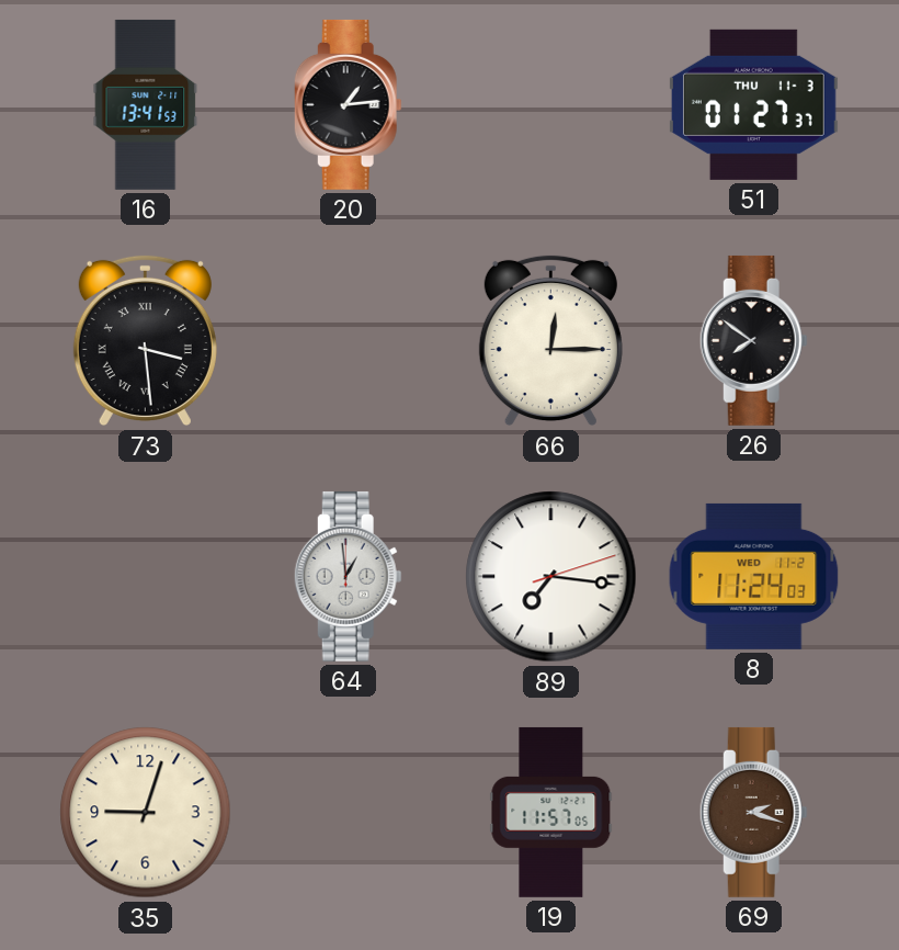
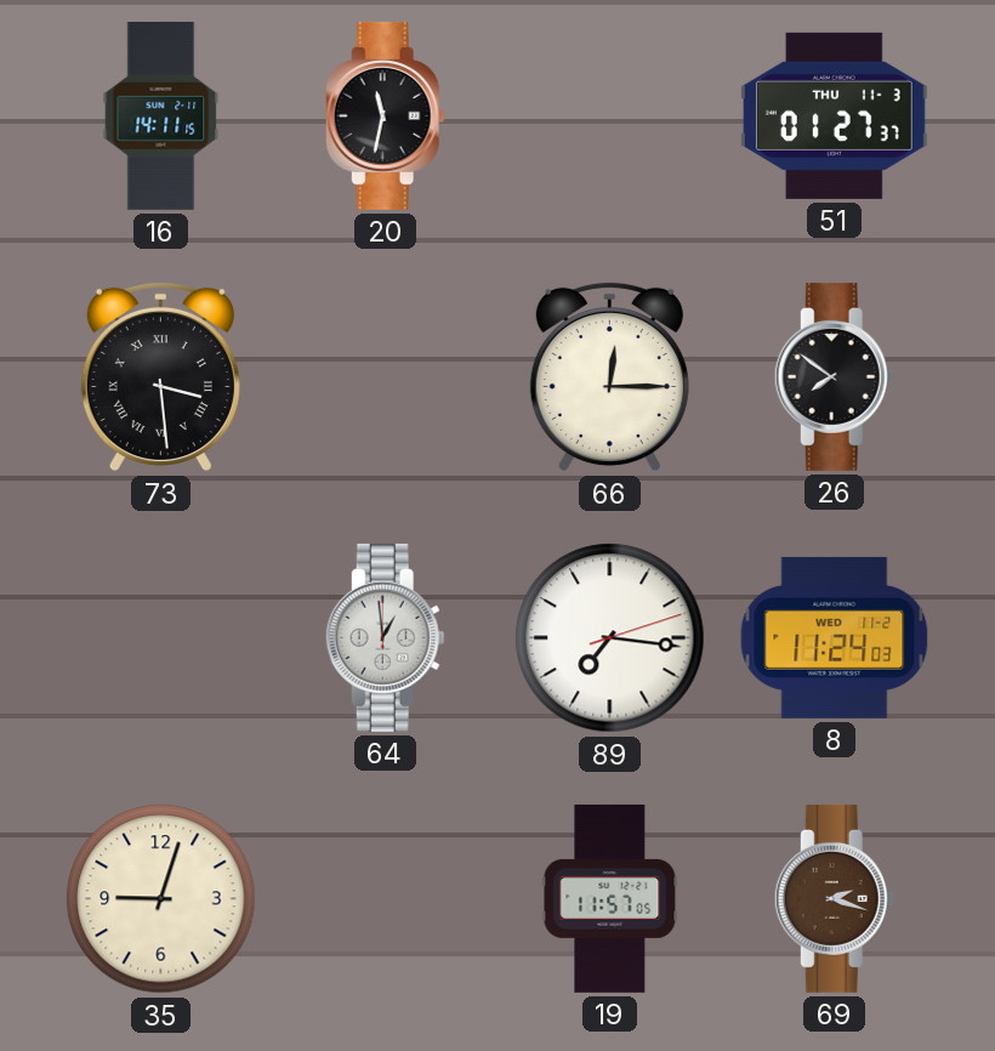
16: 13:41 -> 14:11
20: 1:14 -> 11:32
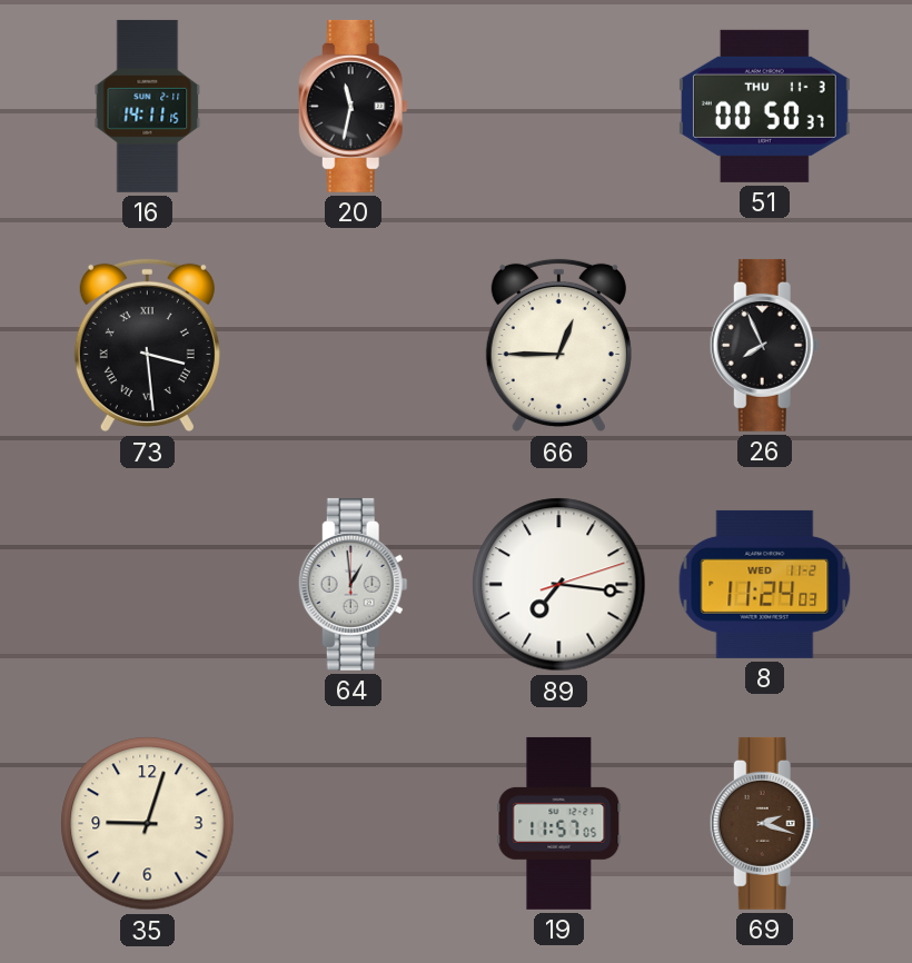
51: 01:27 -> 00:50
66: 12:15 -> 12:45
26: 7:51 -> 7:56
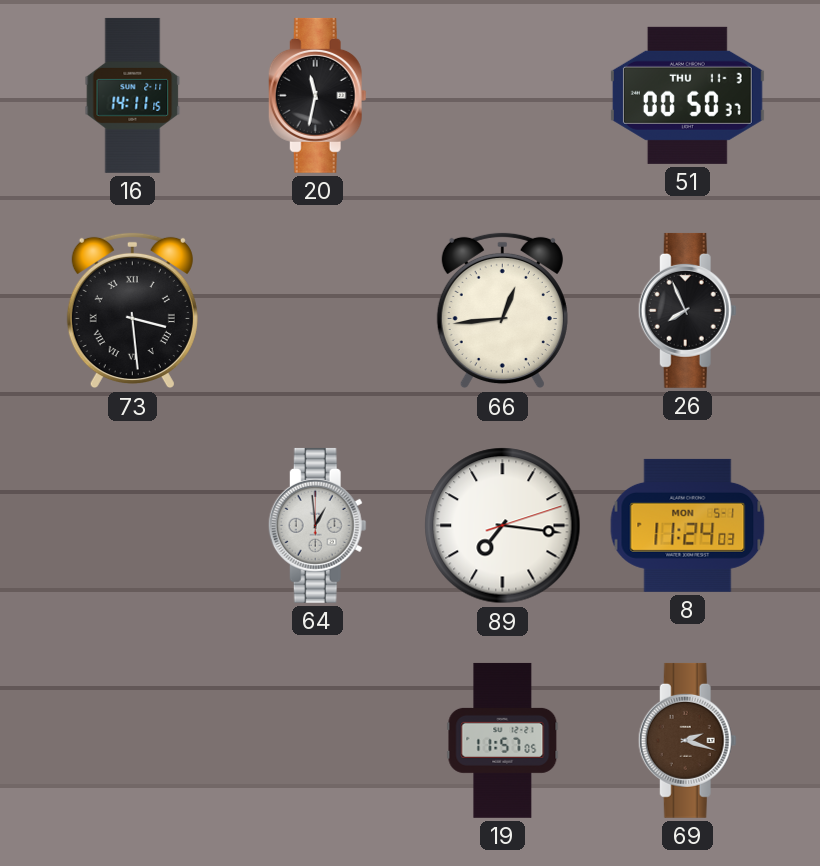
66: 12:45 -> 12:44
8 date: WED 11-2 -> MON 5-1
35: 9:03 -> none
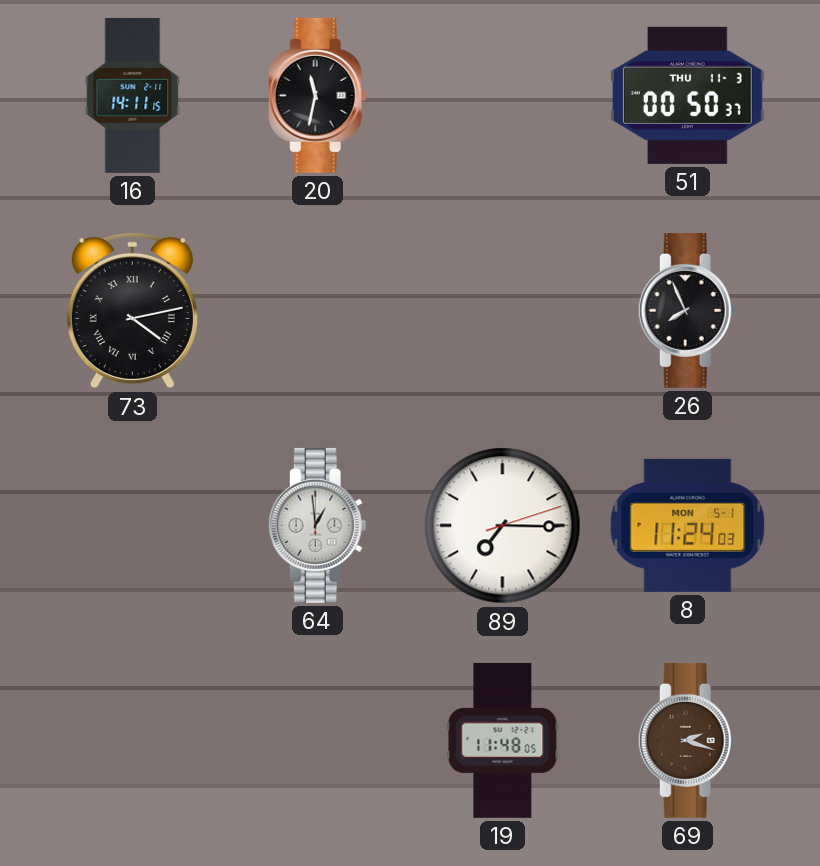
73: 3:29 -> 4:13
66: 12:44 -> none
89: 7:16 -> 7:15
19: 11:57 -> 11:48
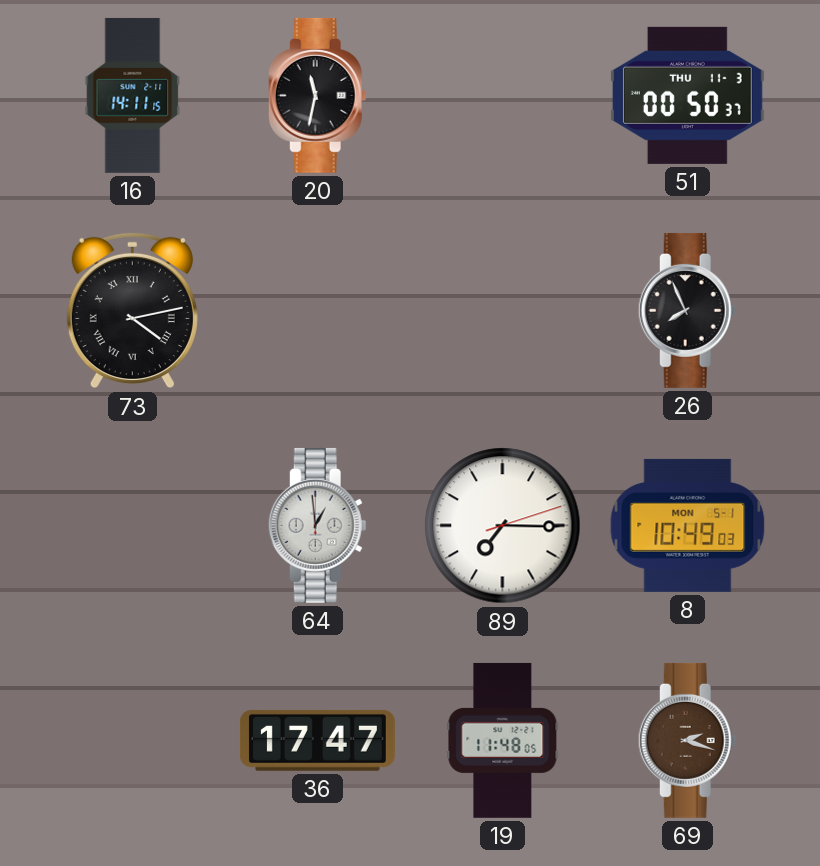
8: 11:24 -> 10:49
36: none -> 17:47
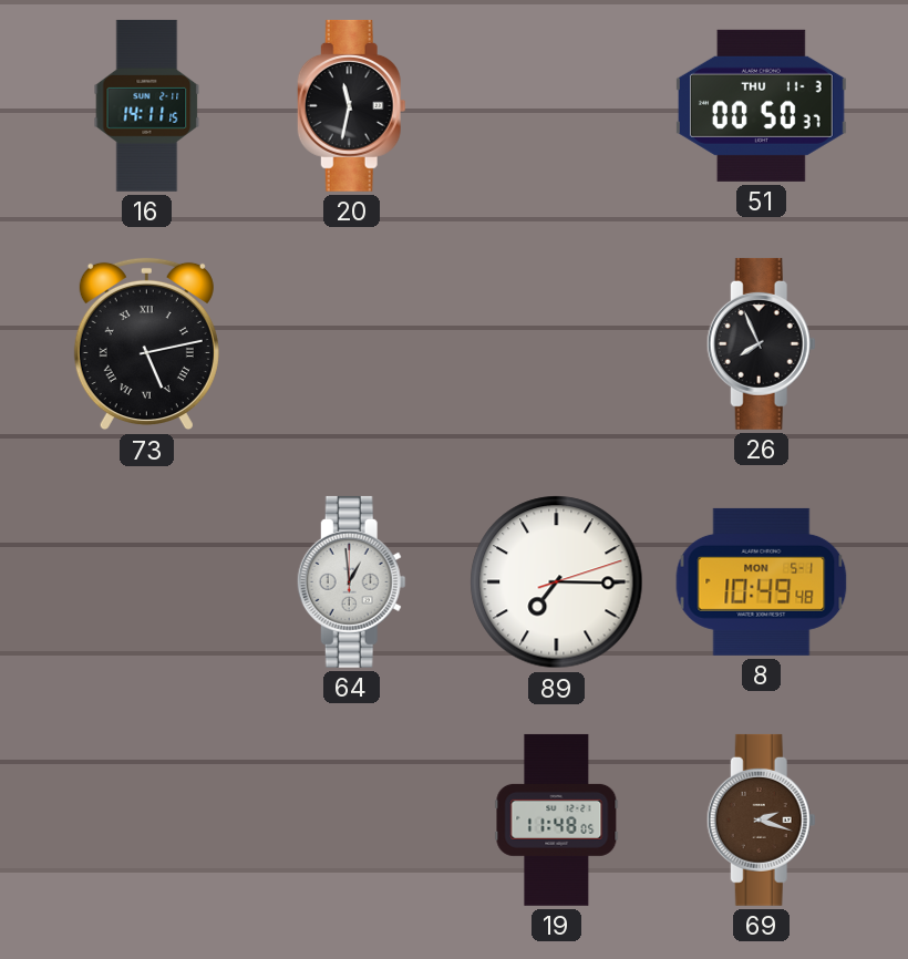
73: 4:13 -> 5:13
8: 10:49:03 -> 10:49:48
36: 17:47 -> none
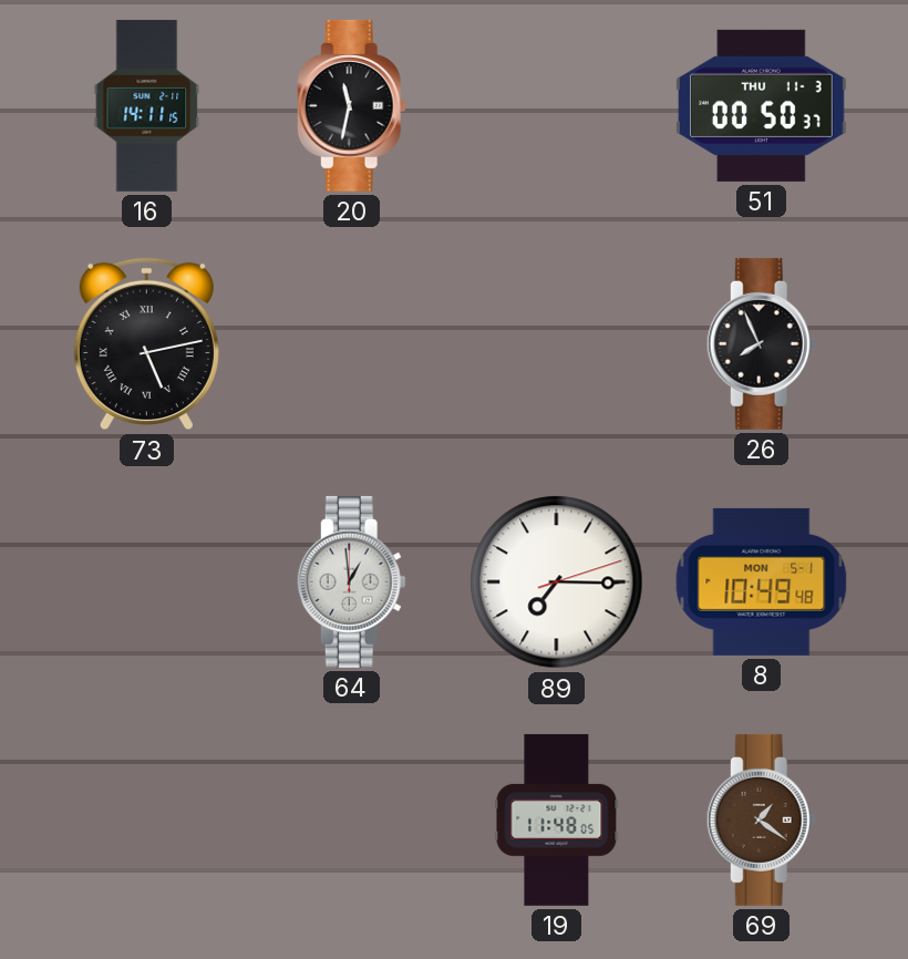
69: 2:18 -> 1:21
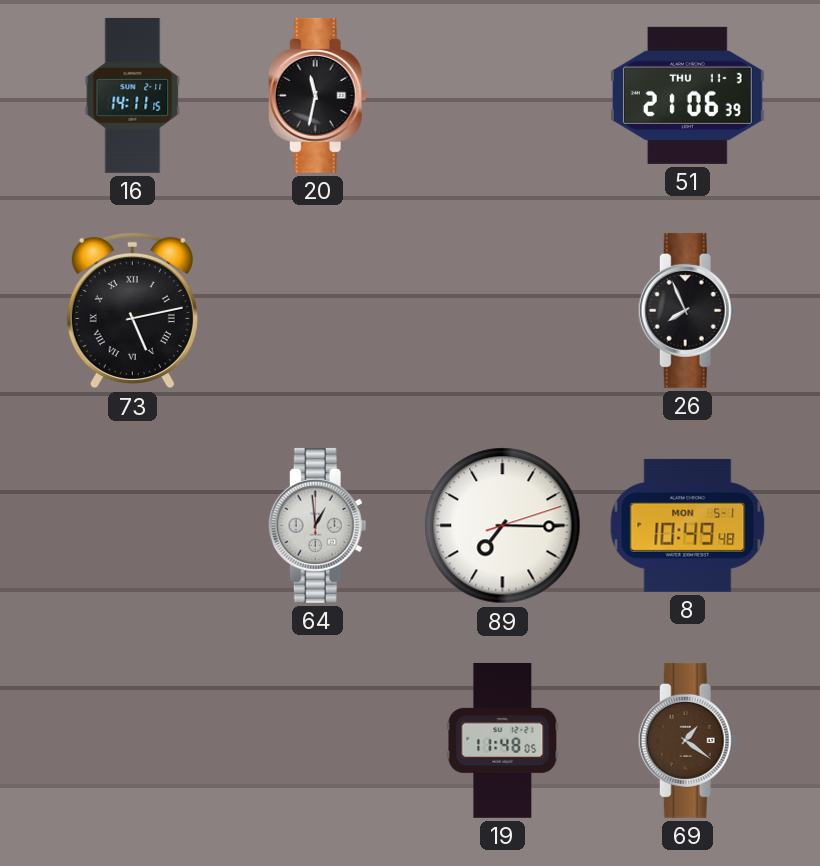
51: 00:50 -> 21:06
